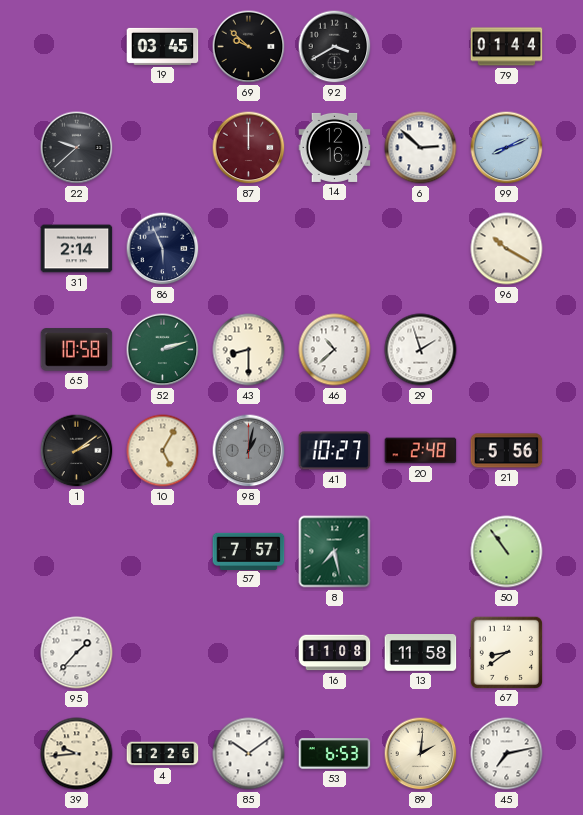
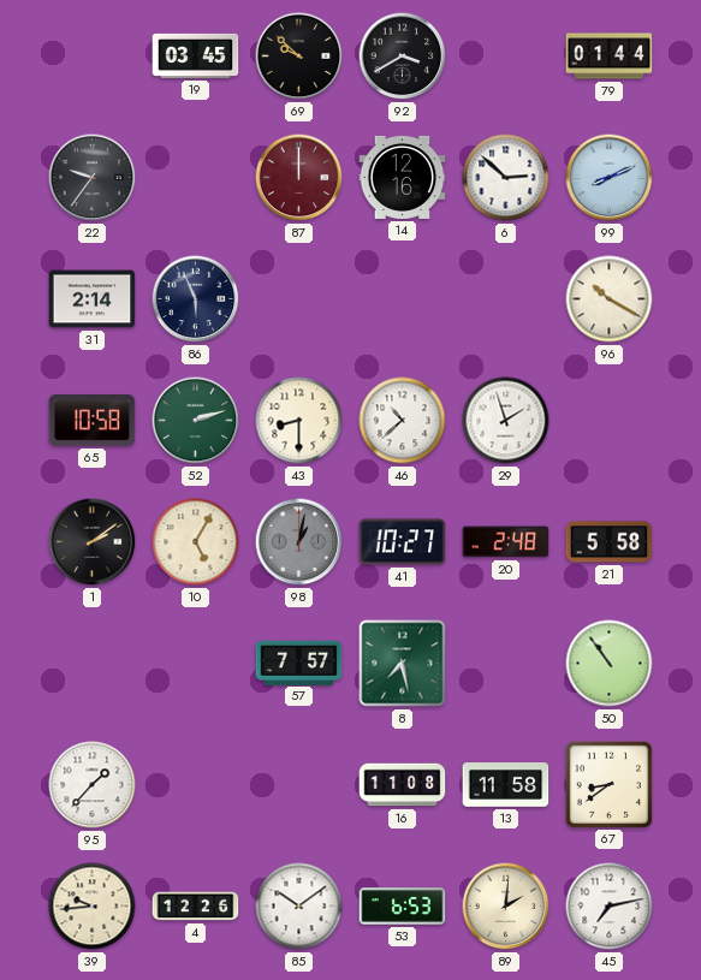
22: 9:38 -> 9:36
21: 5:56 -> 5:58
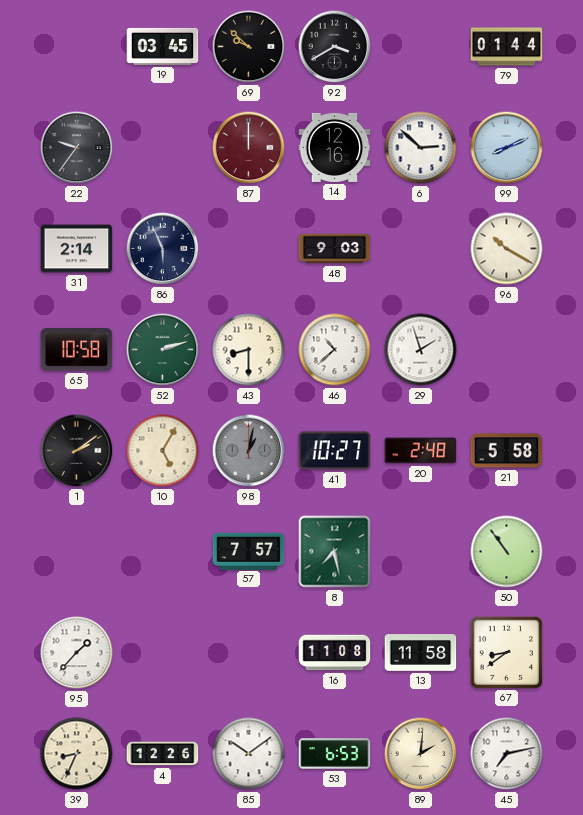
48: none -> 9:03
39: 9:44 -> 8:34
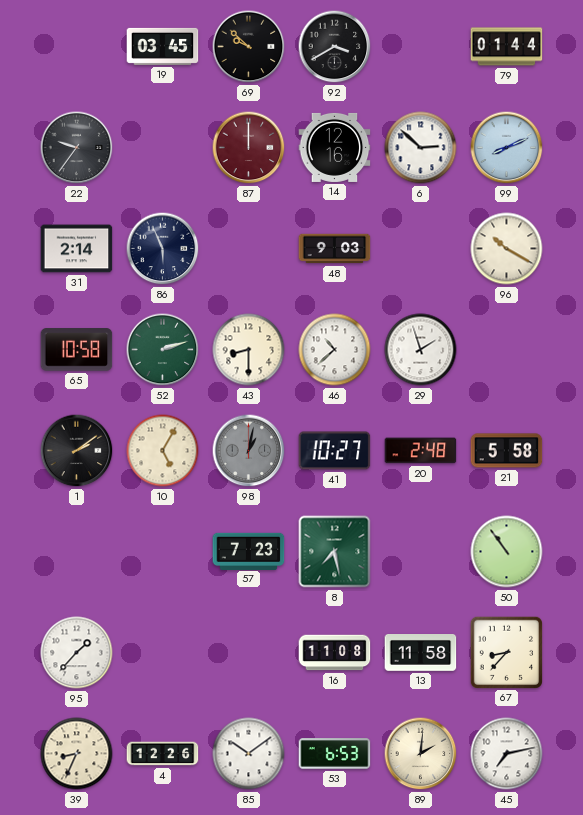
57: 7:57 -> 7:23
67: 8:39 -> 8:37
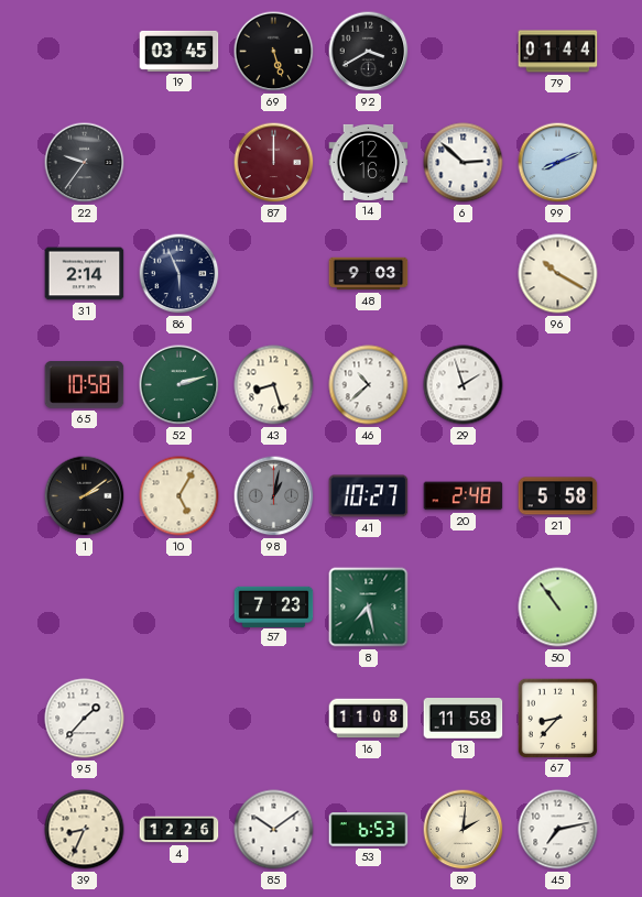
69: 9:52 -> 5:27
43: 8:30 -> 8:27
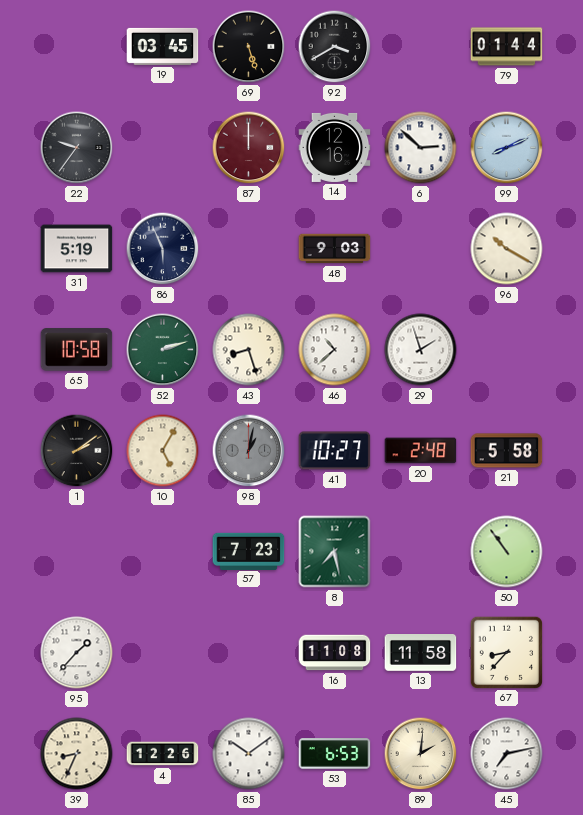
31: 2:14 -> 5:19
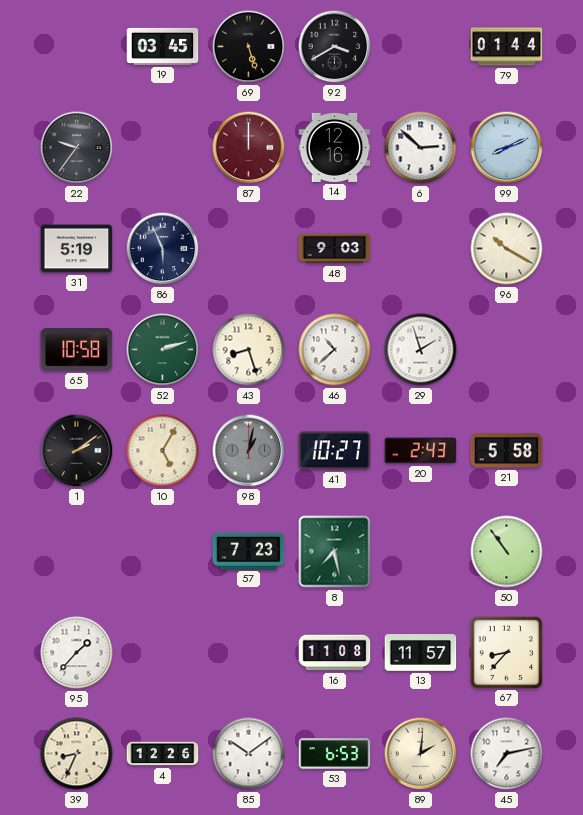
20: 2:48 -> 2:43
13: 11:58 -> 11:57
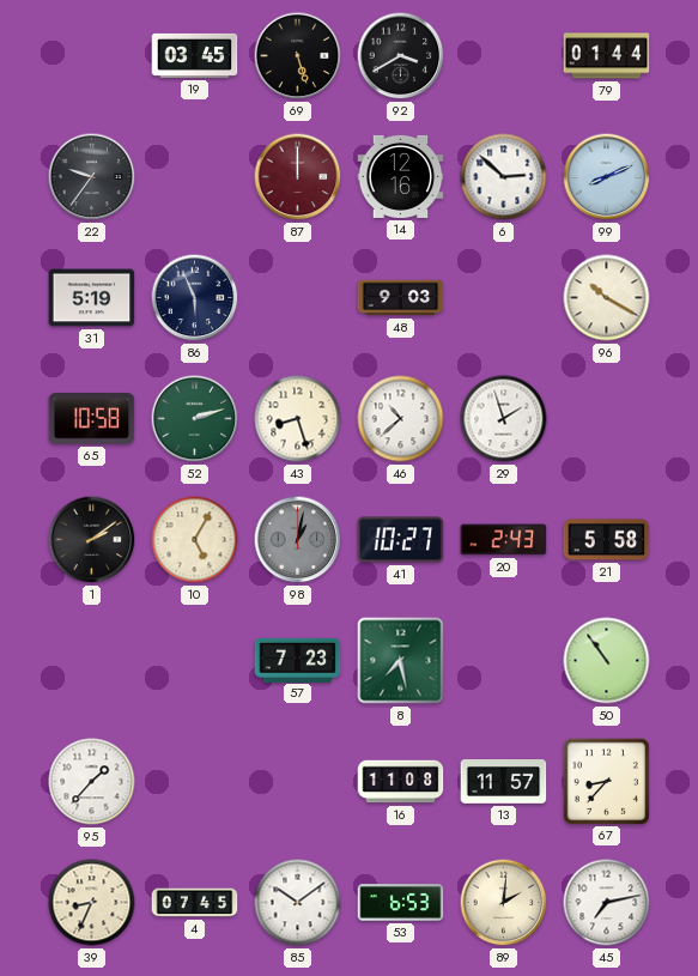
4: 12:26 -> 07:45
